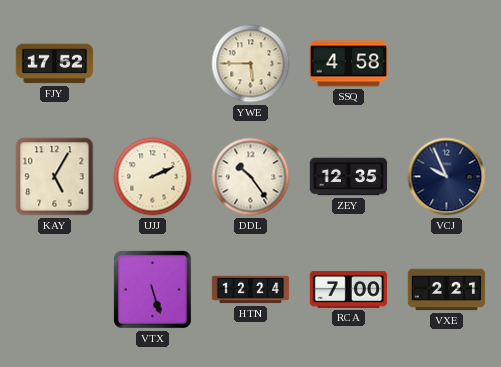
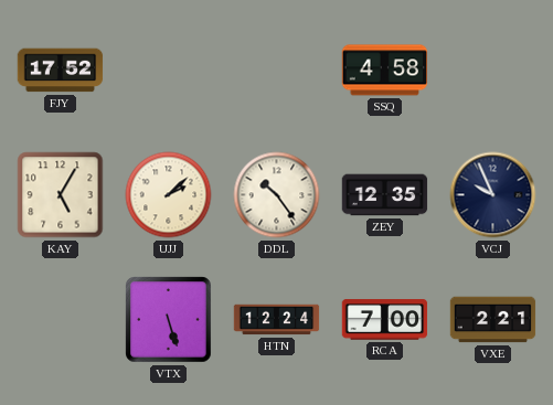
YWE: 5:45 -> none
UJJ: 2:11 -> 2:08
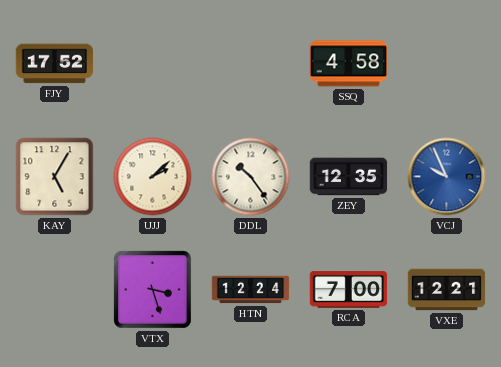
VCJ dial: navy -> blue
VTX: 5:27 -> 3:27
VXE: 2:21 -> 12:21
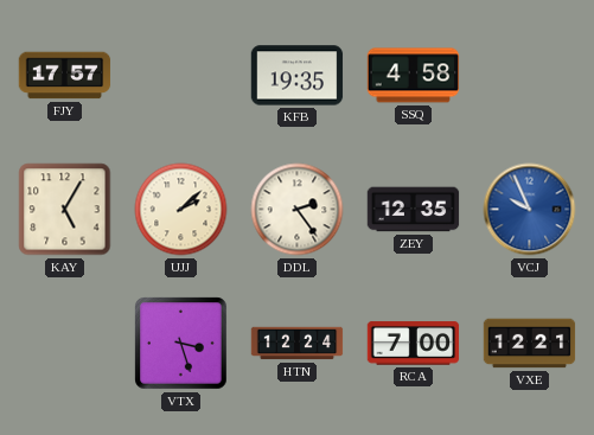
FJY: 17:52 -> 17:57
KFB: none -> 19:35
DDL: 10:24 -> 2:24
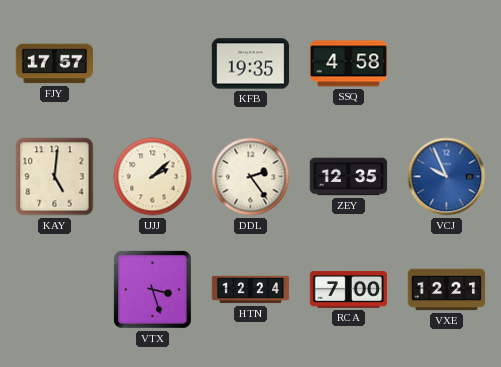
KAY: 5:05 -> 5:01
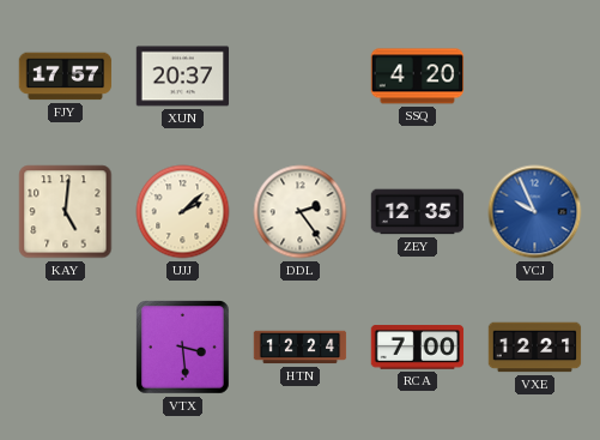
XUN: none -> 20:37
KFB: 19:35 -> none
SSQ: 4:58 -> 4:20
VTX: 3:27 -> 3:29
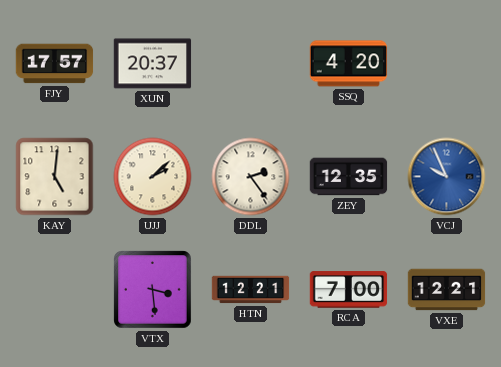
HTN: 12:24 -> 12:21
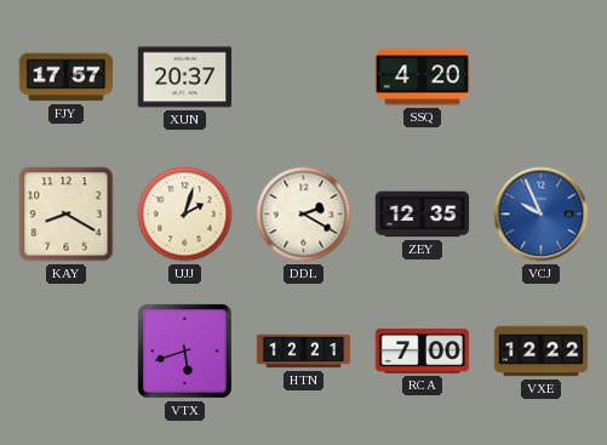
KAY: 5:01 -> 8:20
UJJ: 2:08 -> 2:03
DDL: 2:24 -> 2:20
VTX: 3:29 -> 5:42
VXE: 12:21 -> 12:22
